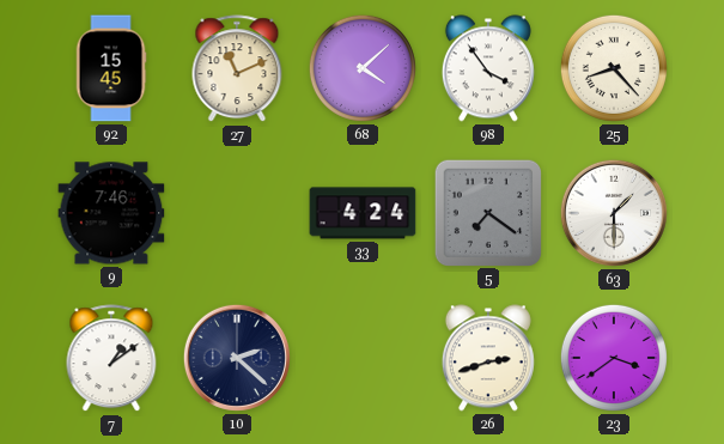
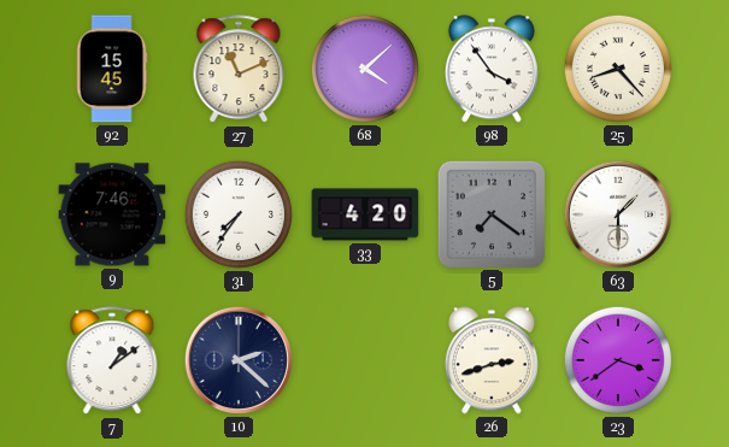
31: none -> 7:36
33: 4:24 -> 4:20
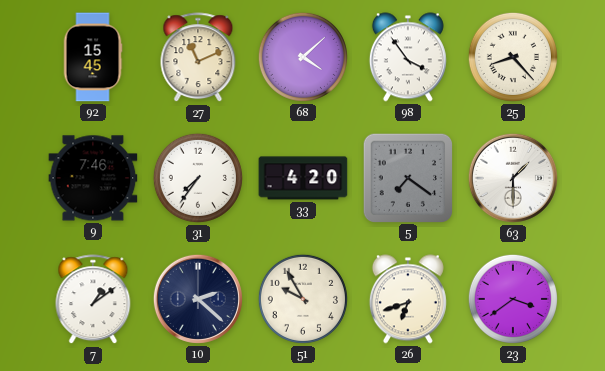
51: none -> 9:55
26: 2:42 -> 6:42
